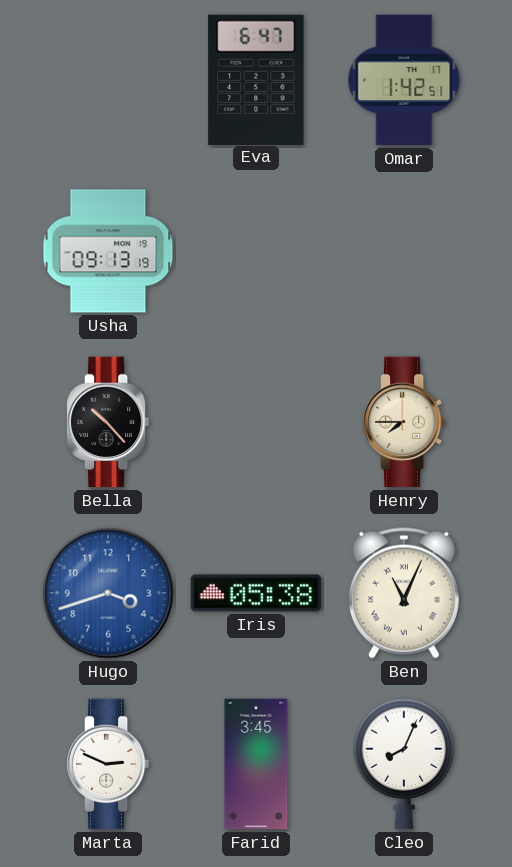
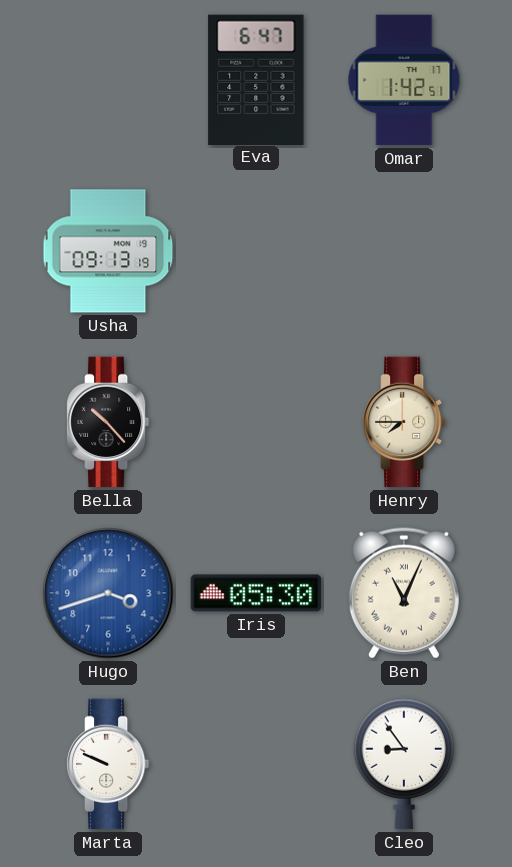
Iris: 05:38 -> 05:30
Marta: 2:49 -> 9:49
Farid: 3:45 -> none
Cleo: 8:04 -> 8:54
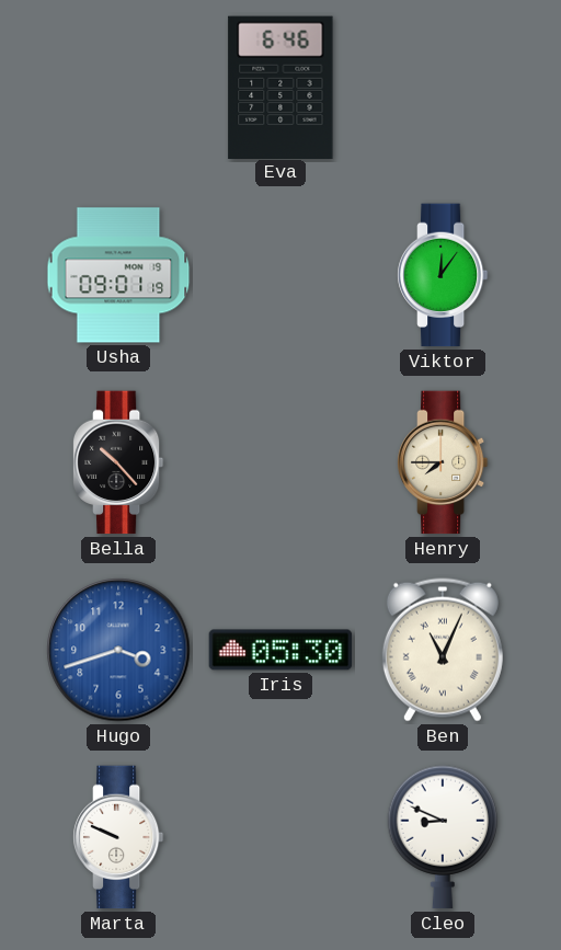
Eva: 6:47 -> 6:46
Omar: 1:42 -> none
Usha: 09:13 -> 09:01
Viktor: none -> 12:06
Cleo: 8:54 -> 8:49
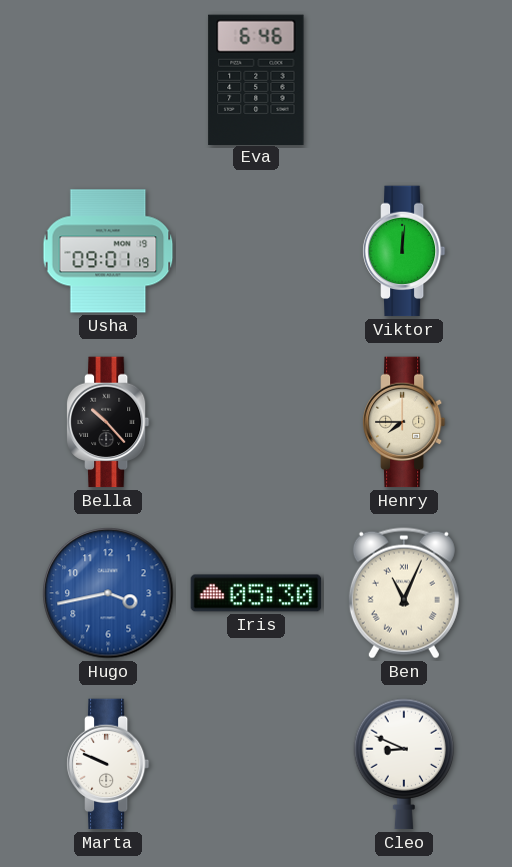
Viktor: 12:06 -> 12:01
Hugo: 3:42 -> 3:43
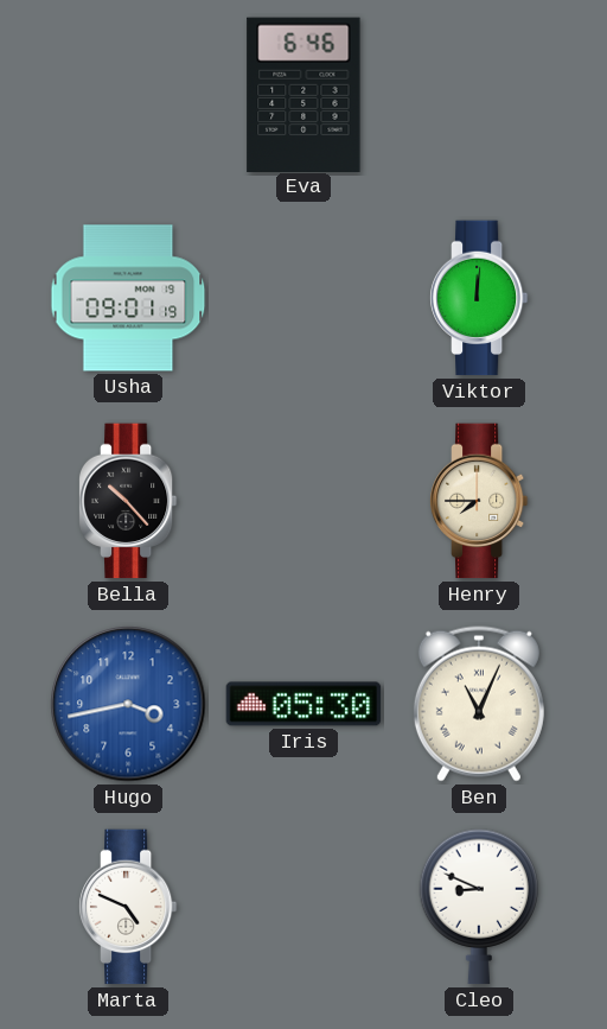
Marta: 9:49 -> 4:49
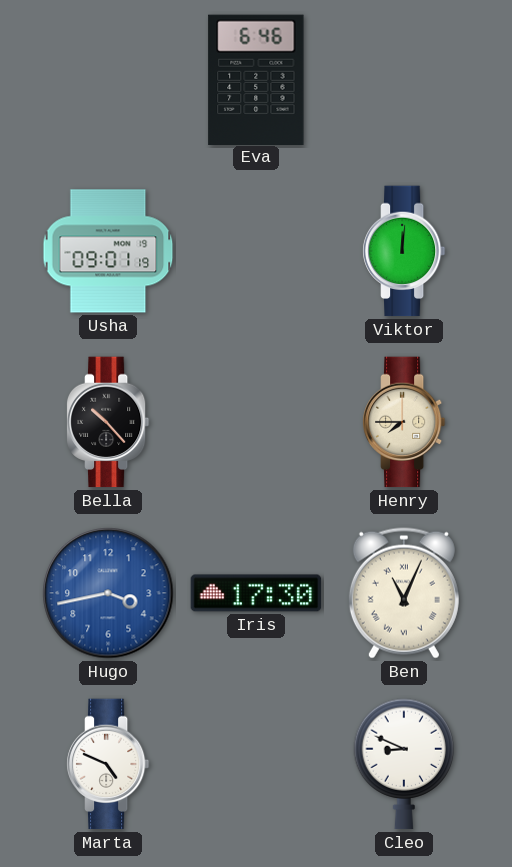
Iris: 05:30 -> 17:30
